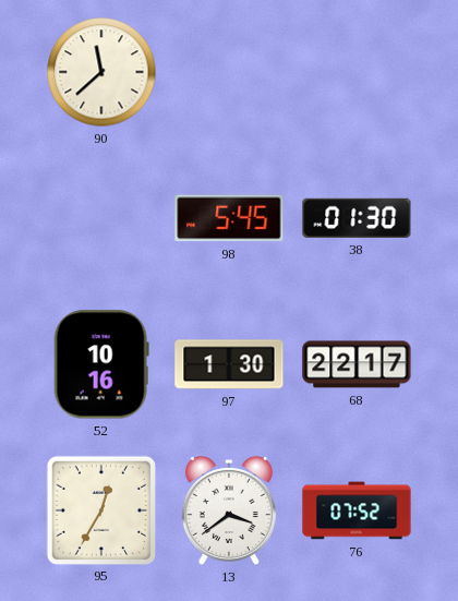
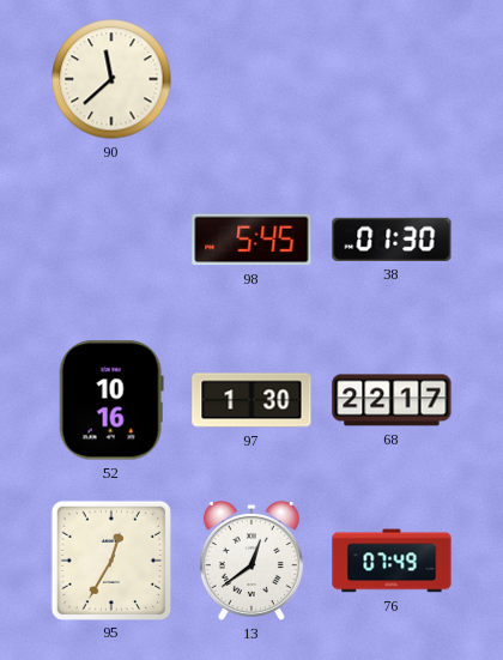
13: 3:39 -> 12:39
76: 07:52 -> 07:49
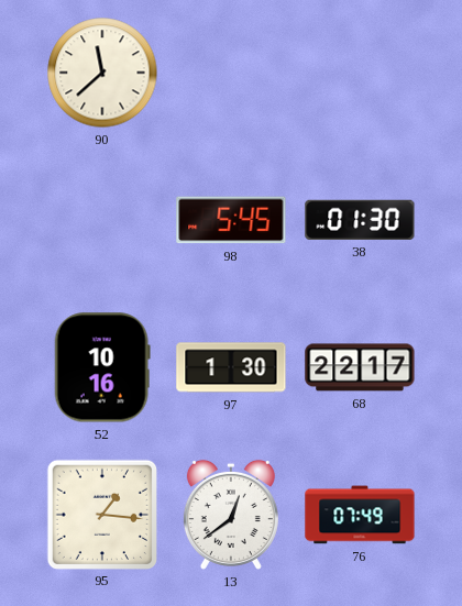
95: 12:35 -> 1:16
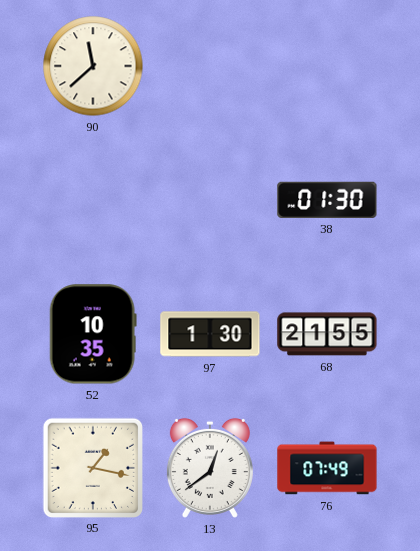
98: 5:45 -> none
52: 10:16 -> 10:35
68: 22:17 -> 21:55
95: 1:16 -> 1:17
